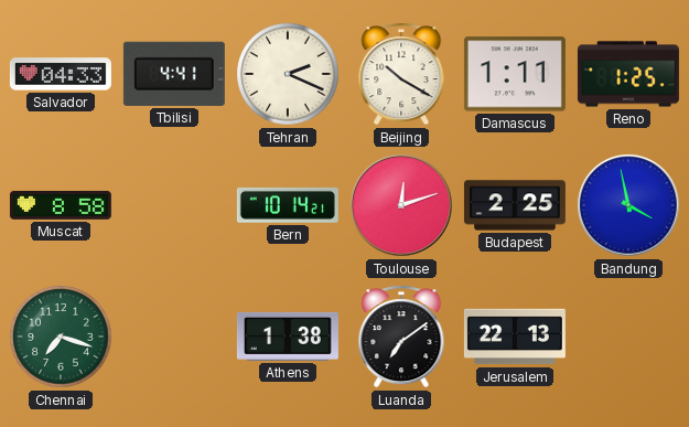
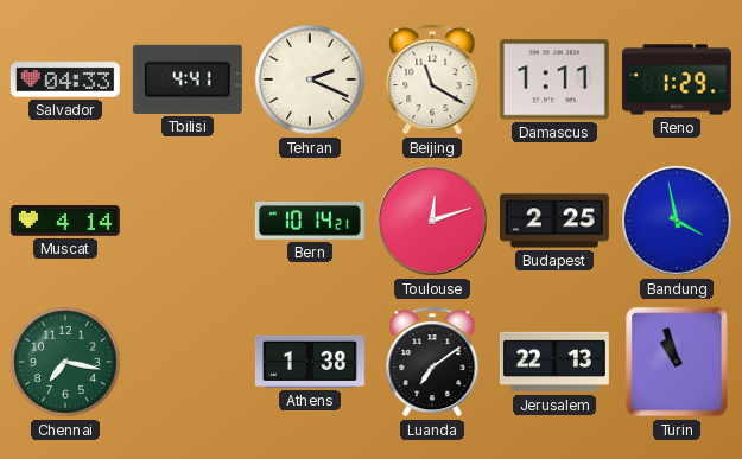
Beijing: 10:20 -> 11:20
Reno: 1:25 -> 1:29
Muscat: 8:58 -> 4:14
Chennai: 7:18 -> 7:17
Turin: none -> 10:57
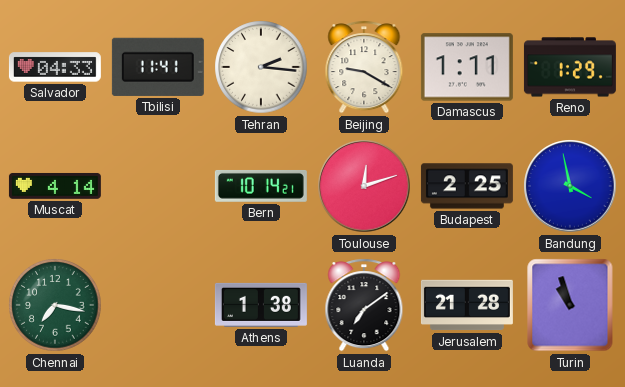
Tbilisi: 4:41 -> 11:41
Tehran: 2:19 -> 2:16
Beijing: 11:20 -> 9:20
Jerusalem: 22:13 -> 21:28
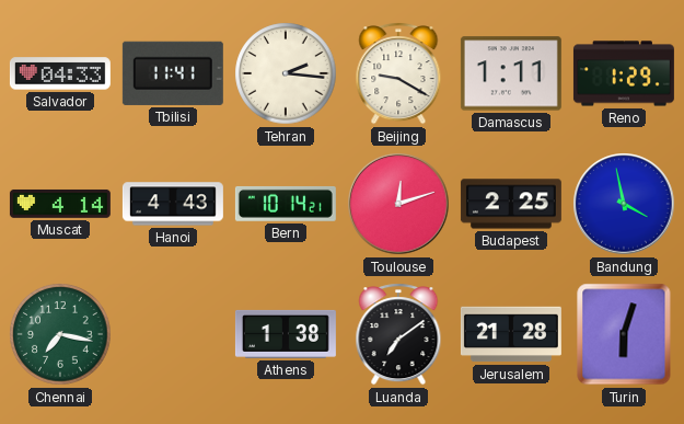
Hanoi: none -> 4:43
Turin: 10:57 -> 6:03
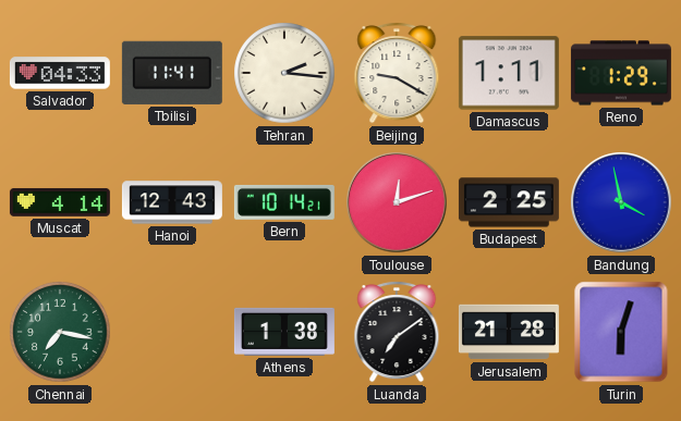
Hanoi: 4:43 -> 12:43
